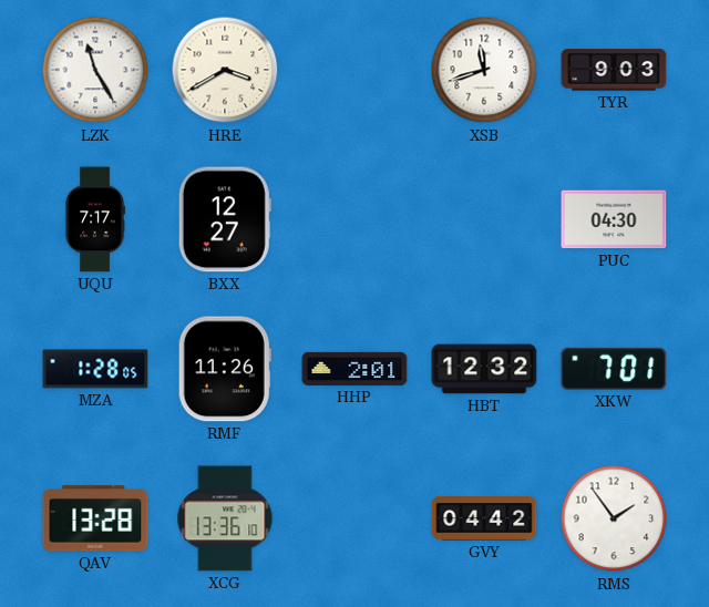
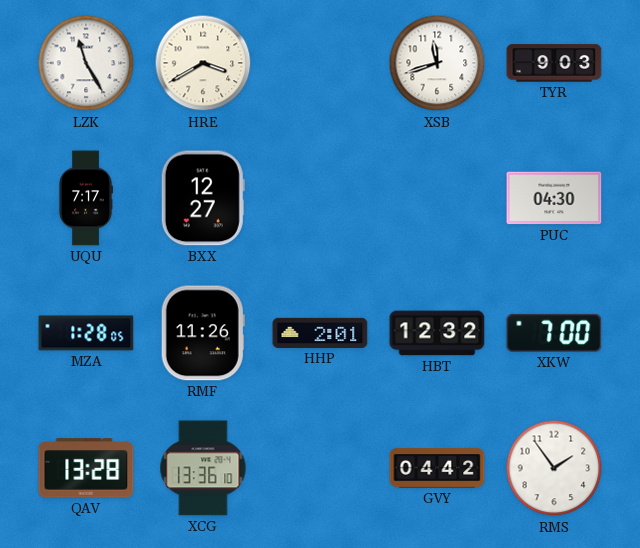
XKW: 7:01 -> 7:00
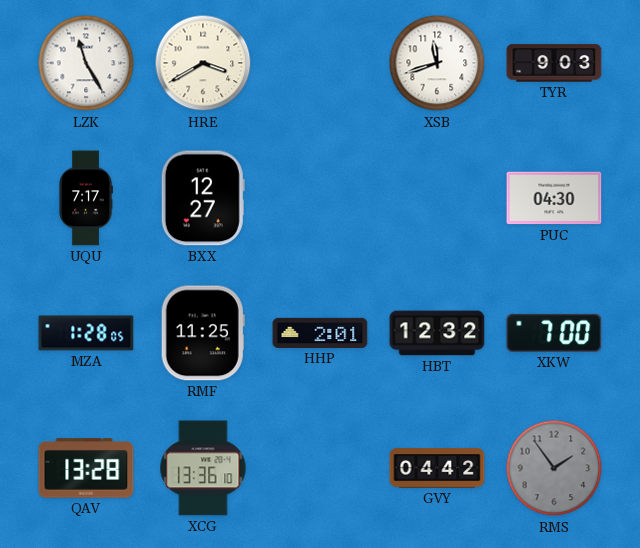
RMF: 11:26 -> 11:25
RMS dial: white -> grey
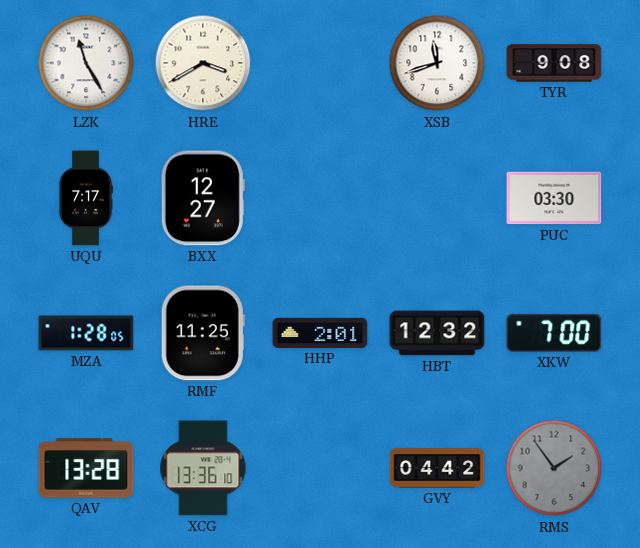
TYR: 9:03 -> 9:08
PUC: 04:30 -> 03:30
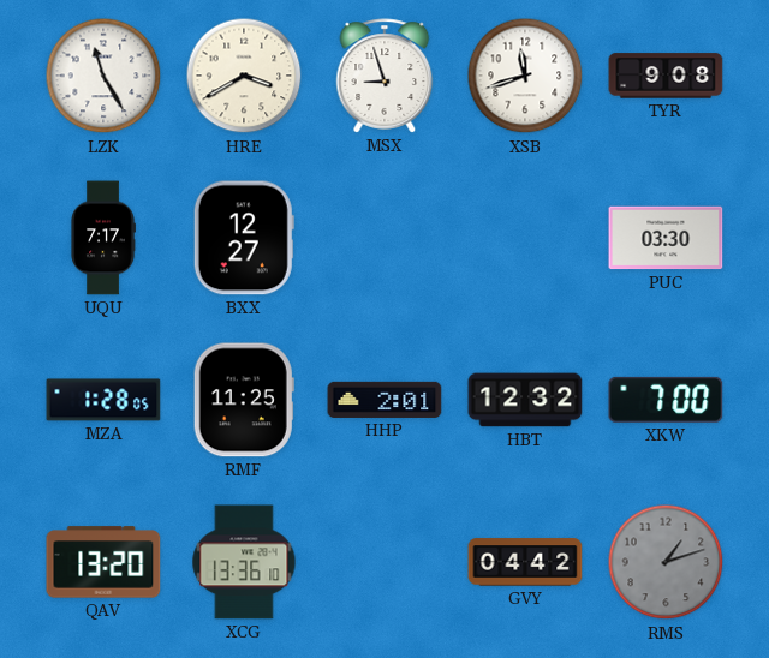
MSX: none -> 8:57
QAV: 13:28 -> 13:20
RMS: 1:54 -> 1:12
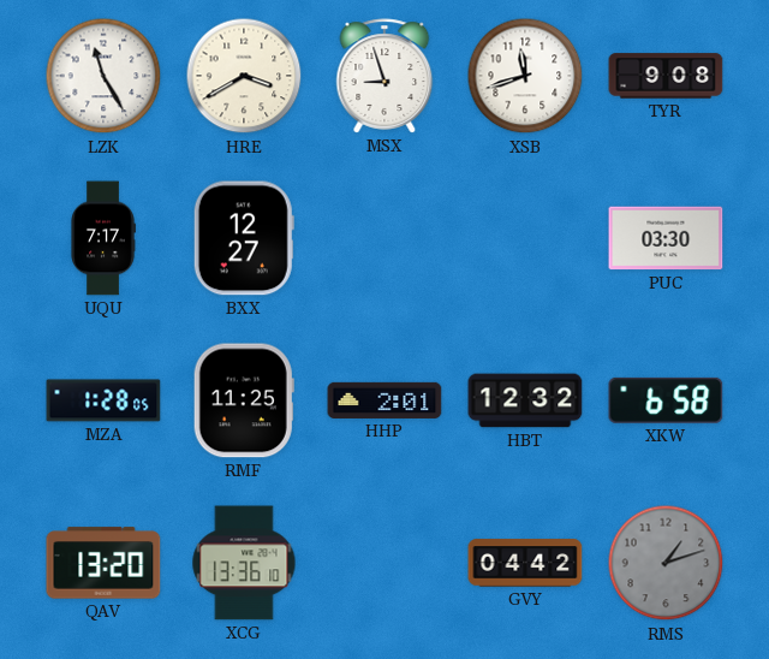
XKW: 7:00 -> 6:58
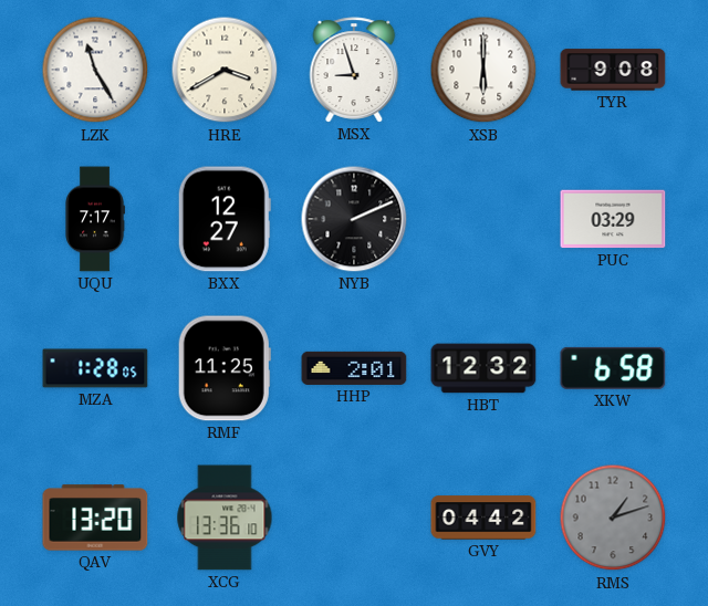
XSB: 11:42 -> 6:00
NYB: none -> 2:11
PUC: 03:30 -> 03:29
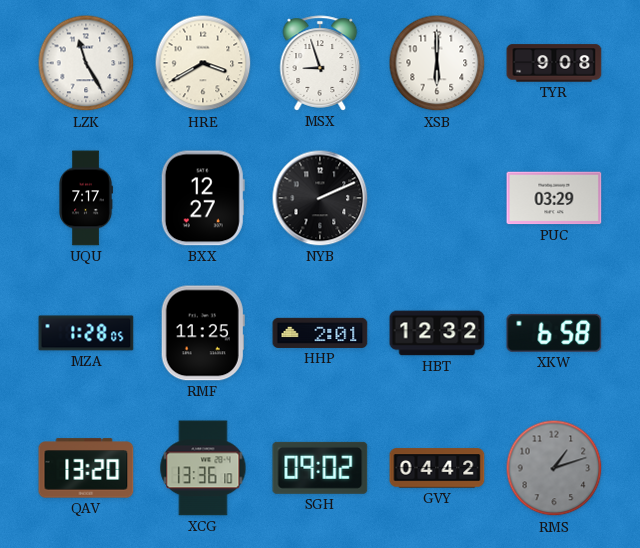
SGH: none -> 09:02
